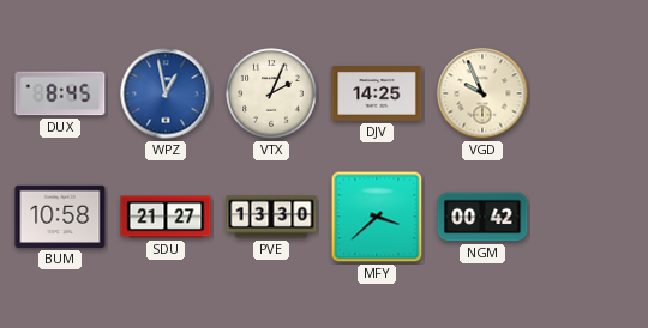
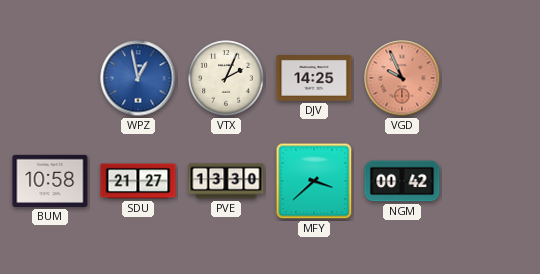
DUX: 8:45 -> none
VGD dial: cream -> salmon
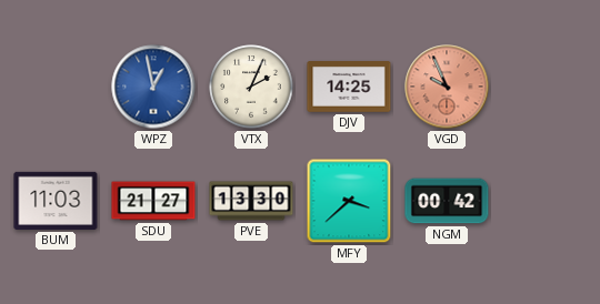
BUM: 10:58 -> 11:03
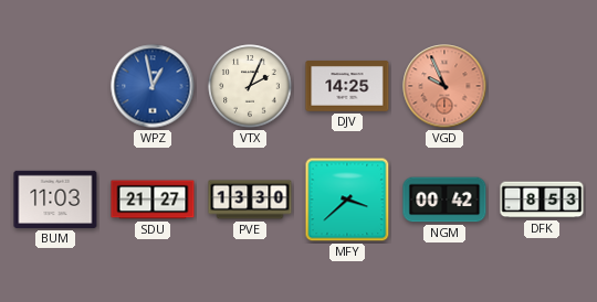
DFK: none -> 8:53
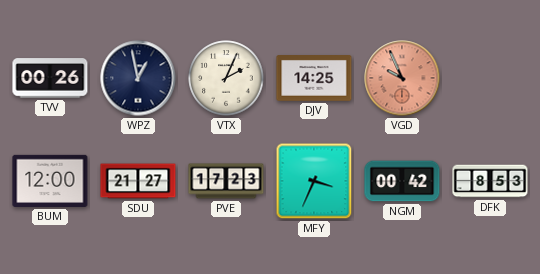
TVV: none -> 00:26
WPZ dial: blue -> navy
BUM: 11:03 -> 12:00
PVE: 13:30 -> 17:23
MFY: 3:38 -> 3:34
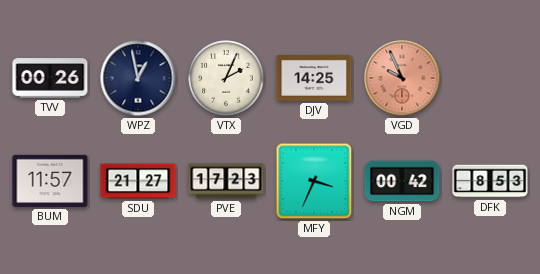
BUM: 12:00 -> 11:57
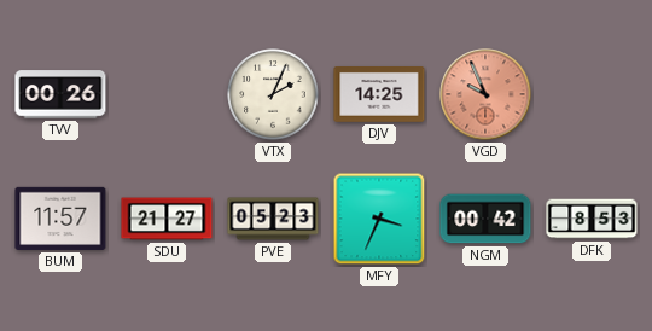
WPZ: 12:58 -> none
PVE: 17:23 -> 05:23
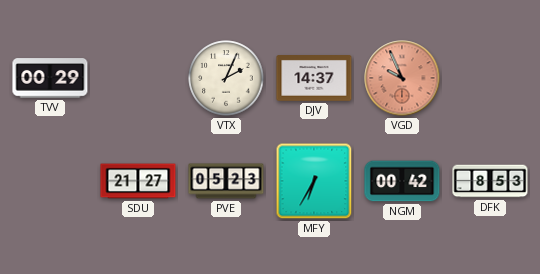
TVV: 00:26 -> 00:29
DJV: 14:25 -> 14:37
BUM: 11:57 -> none
MFY: 3:34 -> 6:35
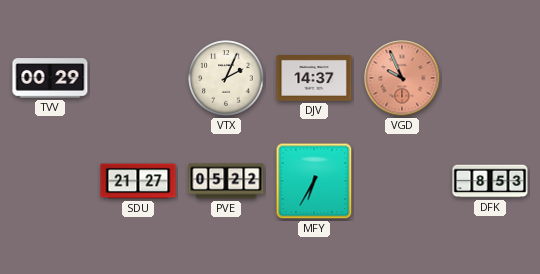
PVE: 05:23 -> 05:22
NGM: 00:42 -> none
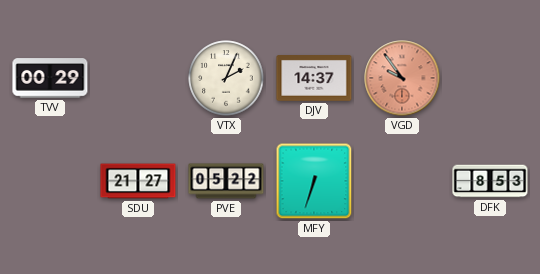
VGD: 9:56 -> 9:54
MFY: 6:35 -> 6:33
